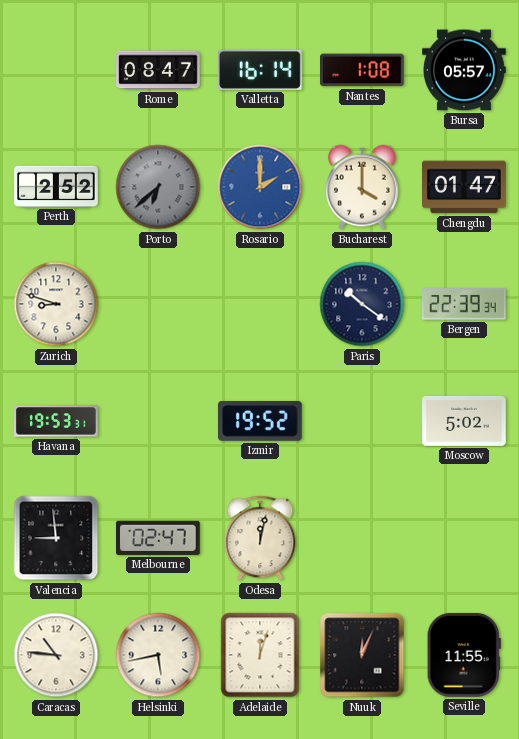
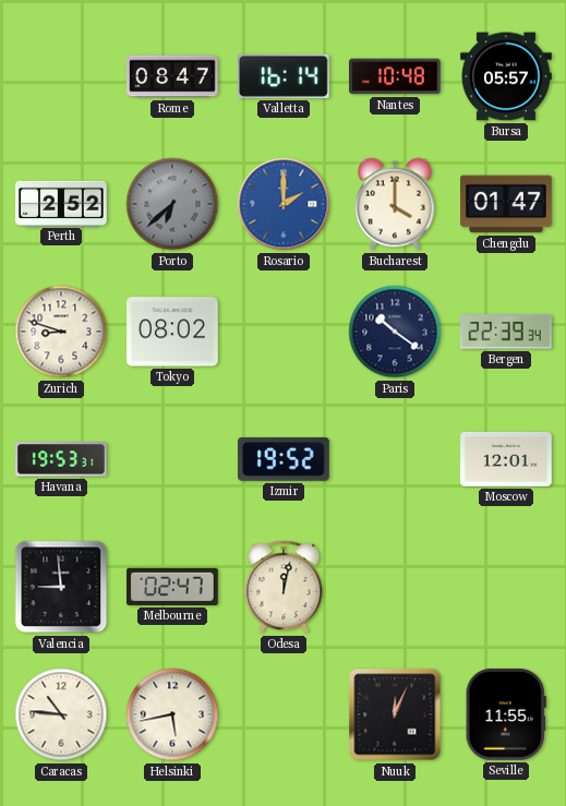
Nantes: 1:08 -> 10:48
Tokyo: none -> 08:02
Moscow: 5:02 -> 12:01
Adelaide: 12:03 -> none
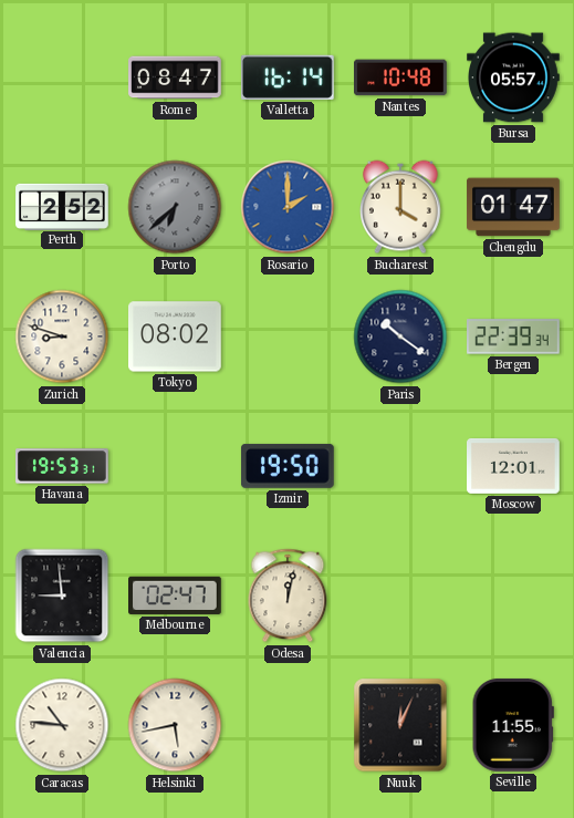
Izmir: 19:52 -> 19:50
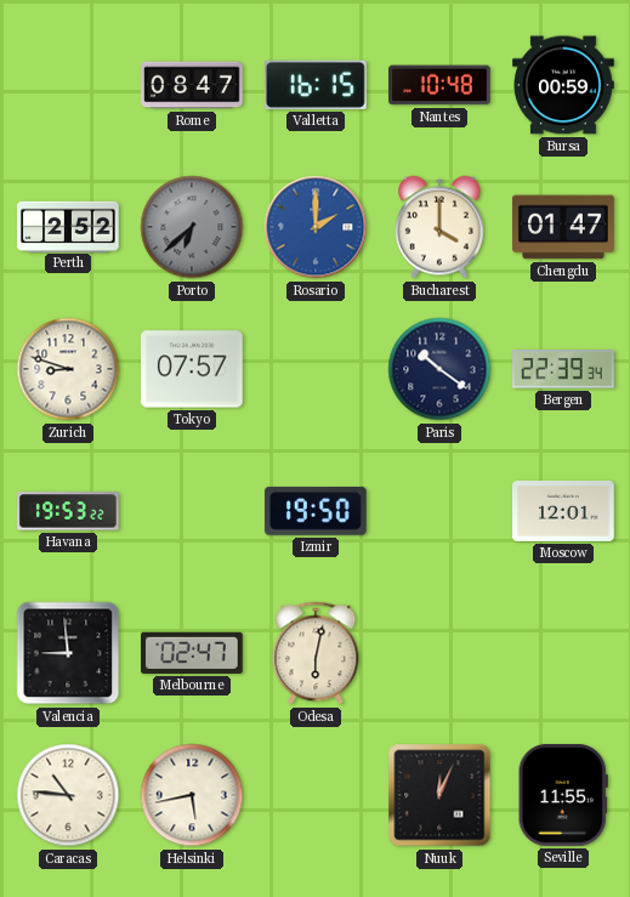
Valletta: 16:14 -> 16:15
Bursa: 05:57 -> 00:59
Tokyo: 08:02 -> 07:57
Havana: 19:53:31 -> 19:53:22
Odesa: 12:02 -> 6:02
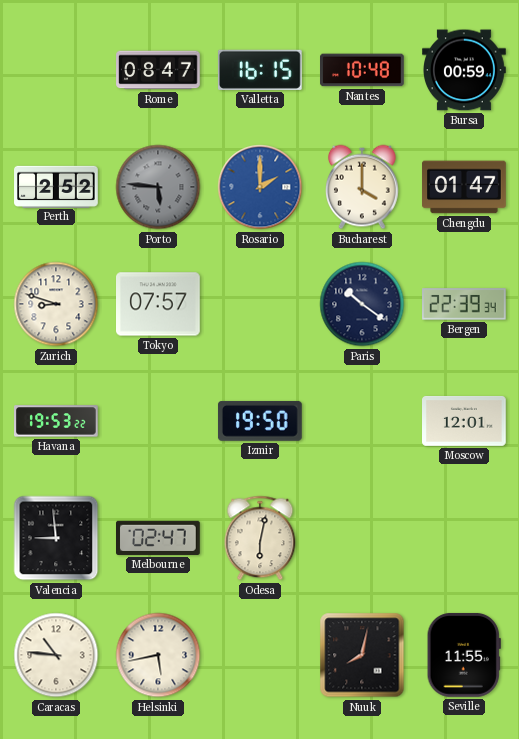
Porto: 6:38 -> 5:46
Nuuk: 12:04 -> 8:02
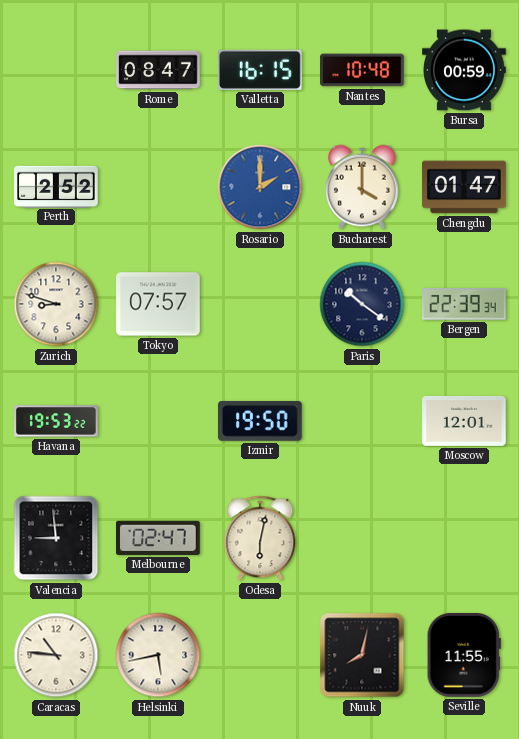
Porto: 5:46 -> none
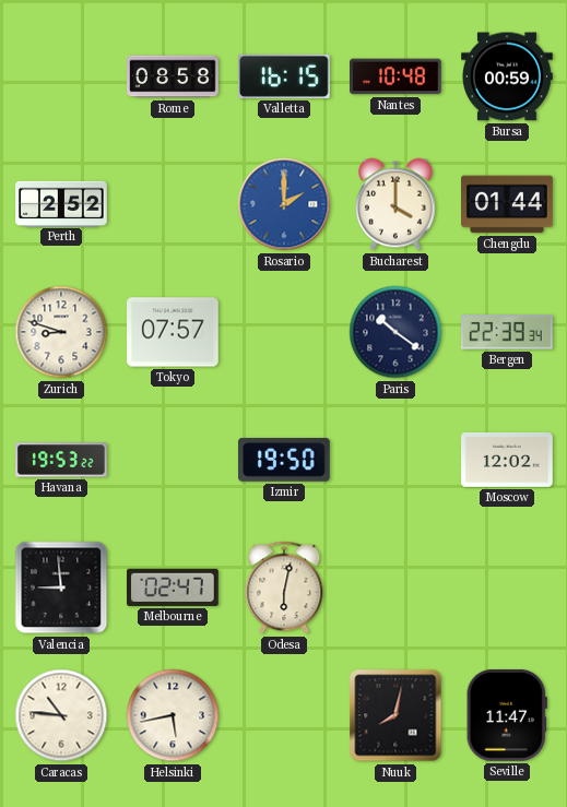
Rome: 08:47 -> 08:58
Chengdu: 01:47 -> 01:44
Moscow: 12:01 -> 12:02
Seville: 11:55 -> 11:47
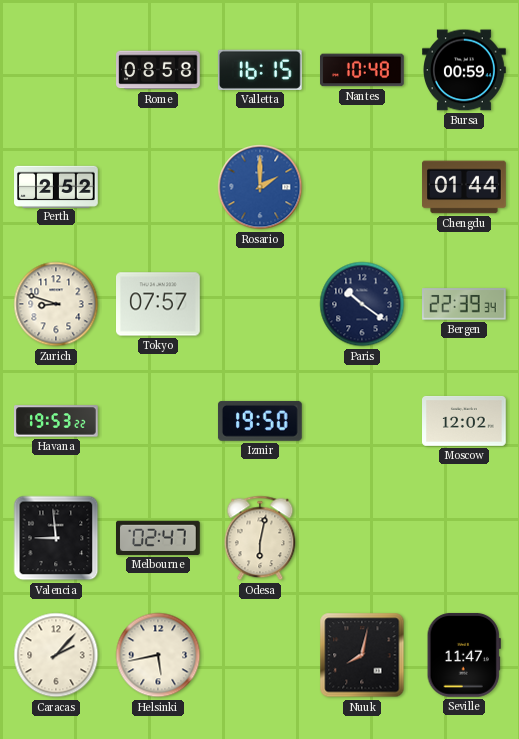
Bucharest: 4:00 -> none
Caracas: 10:46 -> 2:07
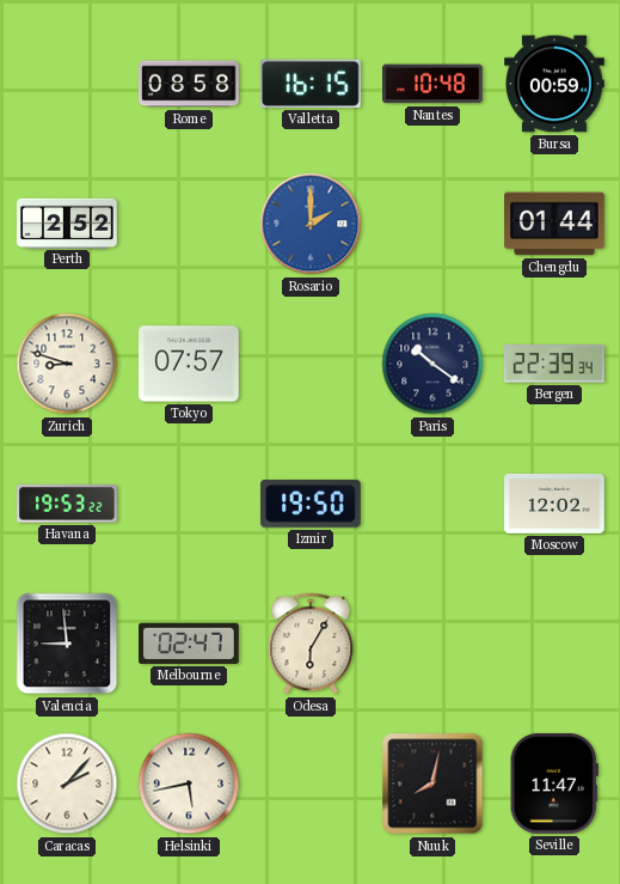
Odesa: 6:02 -> 6:05
